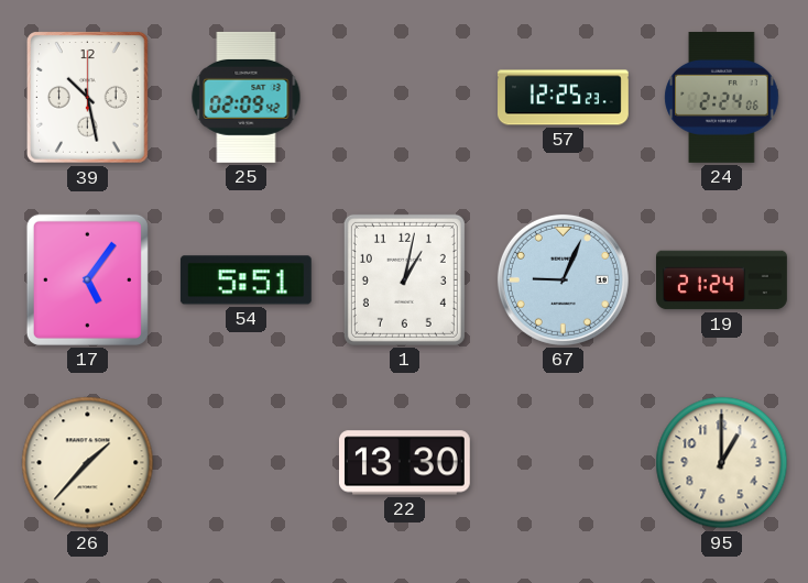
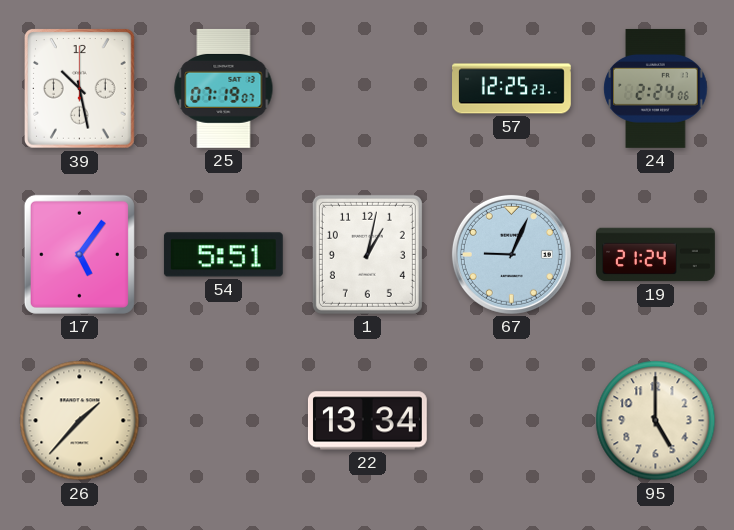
25: 02:09 -> 07:19
22: 13:30 -> 13:34
95: 1:00 -> 5:00
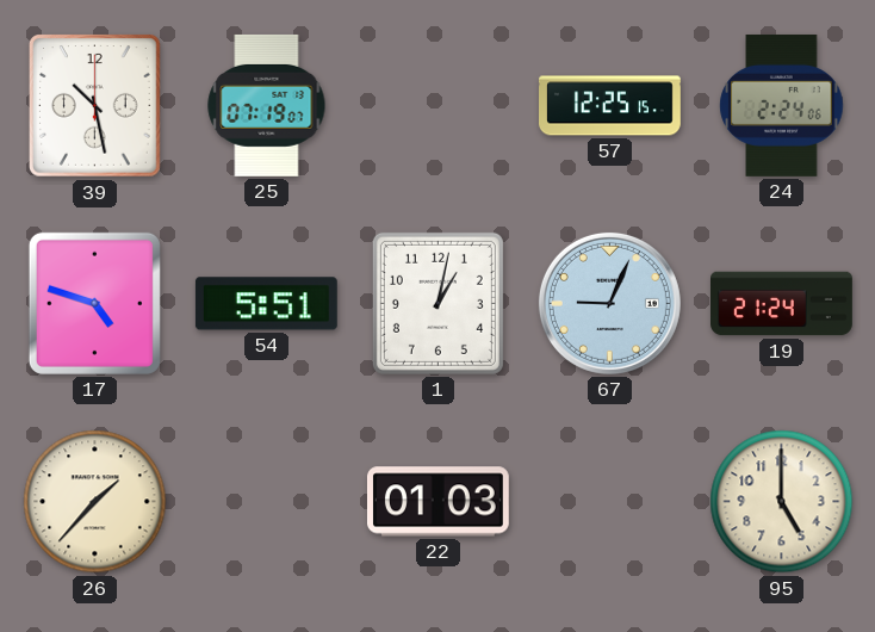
57: 12:25:23 -> 12:25:15
17: 5:06 -> 4:48
22: 13:34 -> 01:03
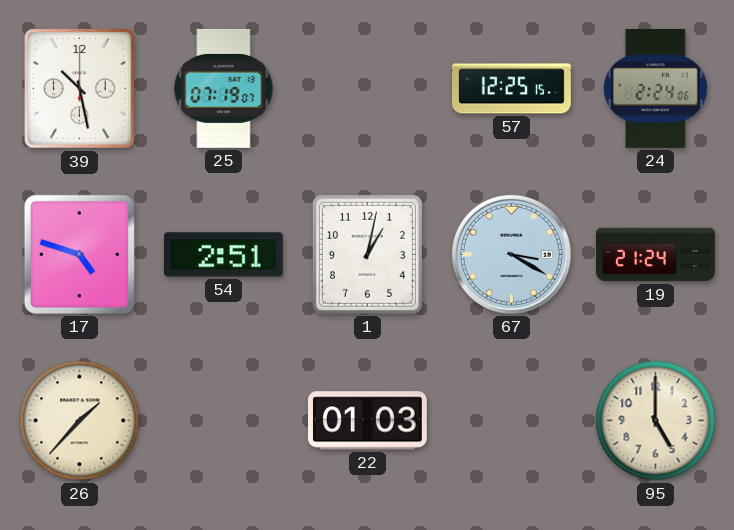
54: 5:51 -> 2:51
67: 9:04 -> 3:20
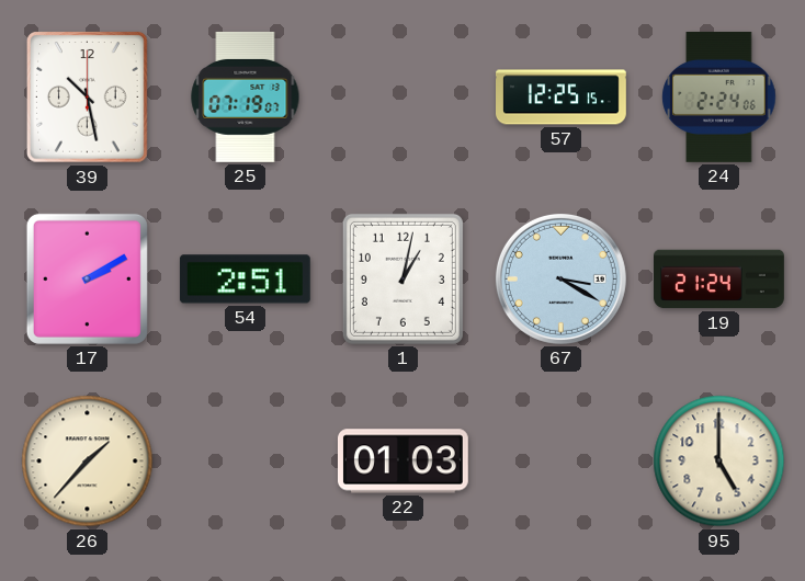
17: 4:48 -> 2:10
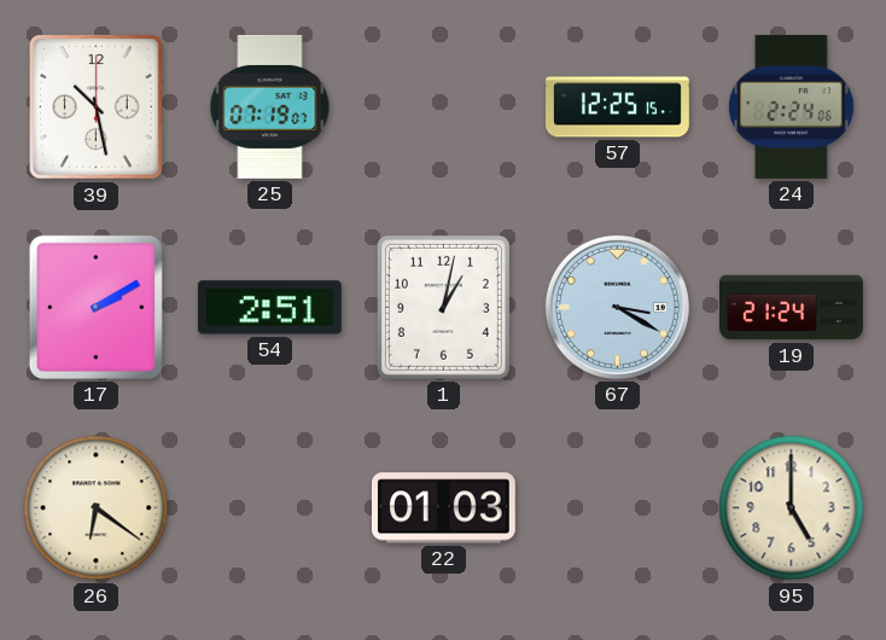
26: 1:37 -> 6:21
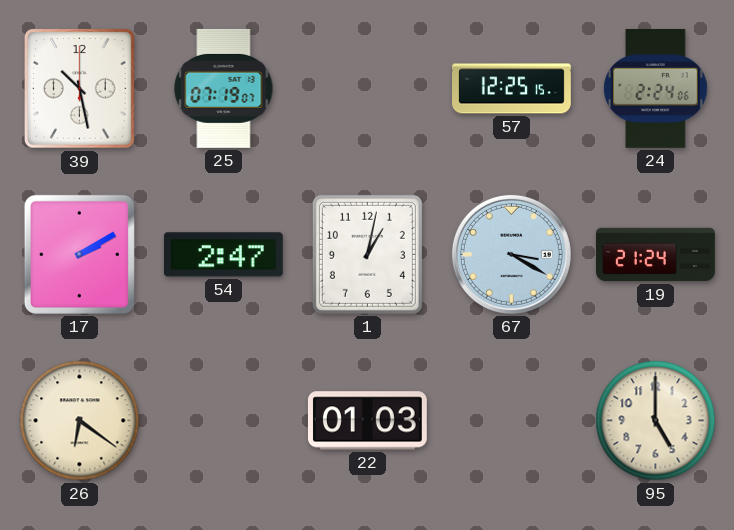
54: 2:51 -> 2:47
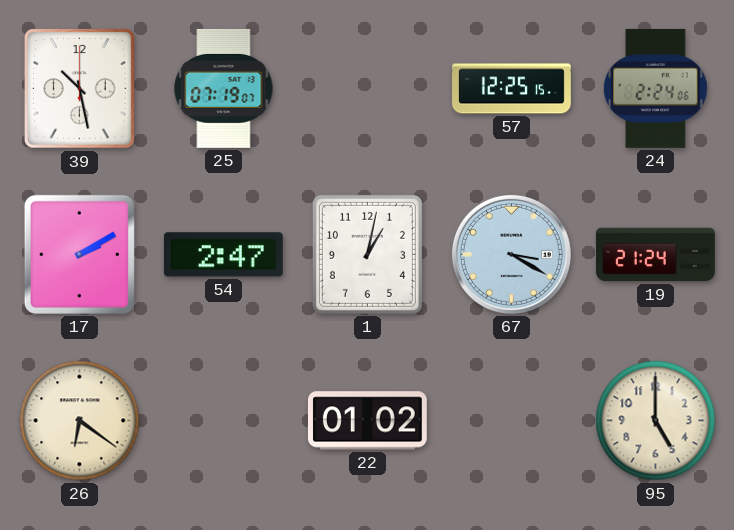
22: 01:03 -> 01:02
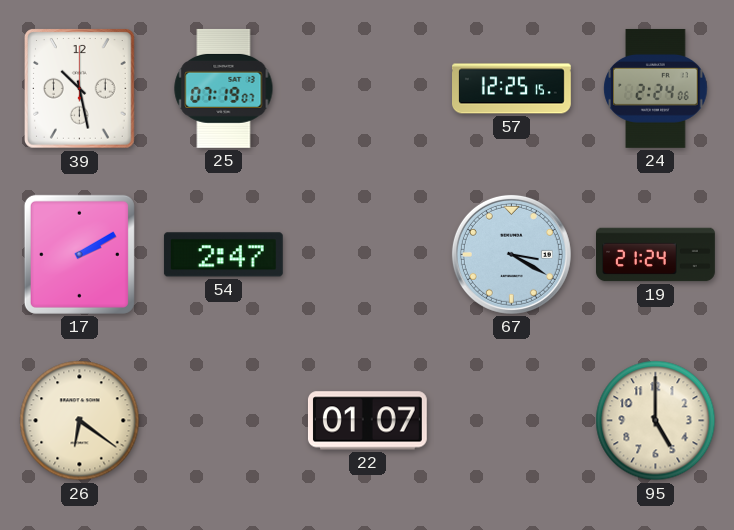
1: 1:02 -> none
22: 01:02 -> 01:07
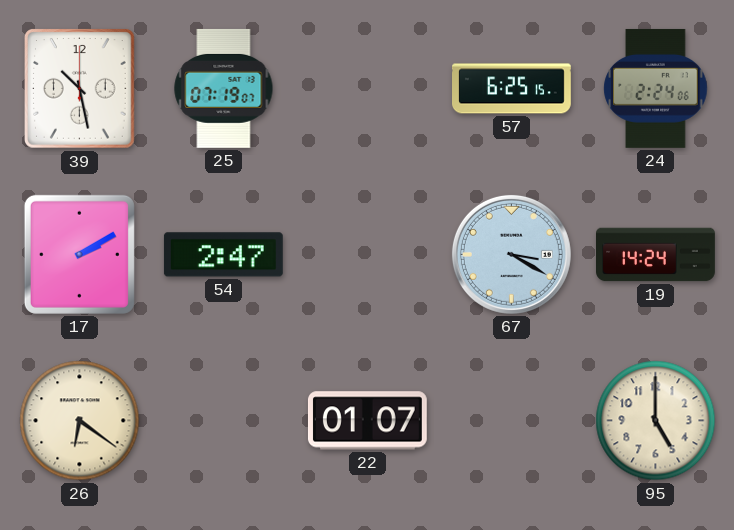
57: 12:25 -> 6:25
19: 21:24 -> 14:24
